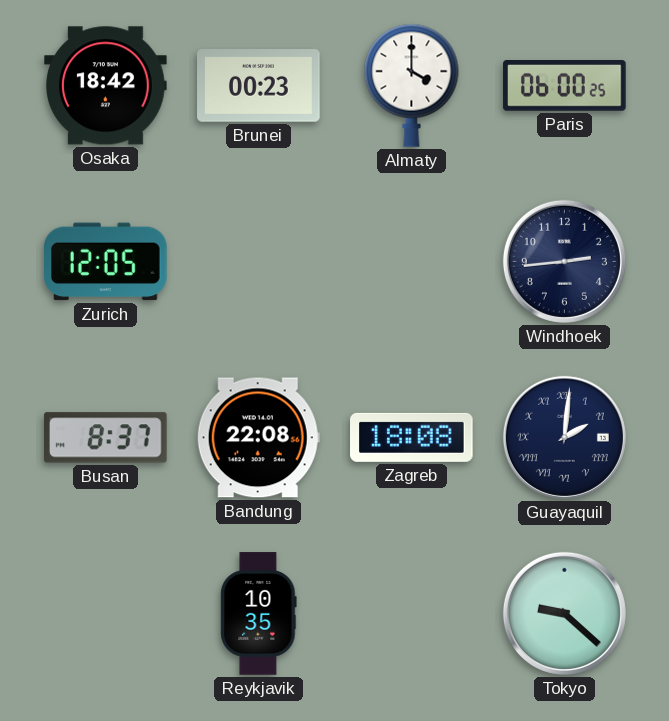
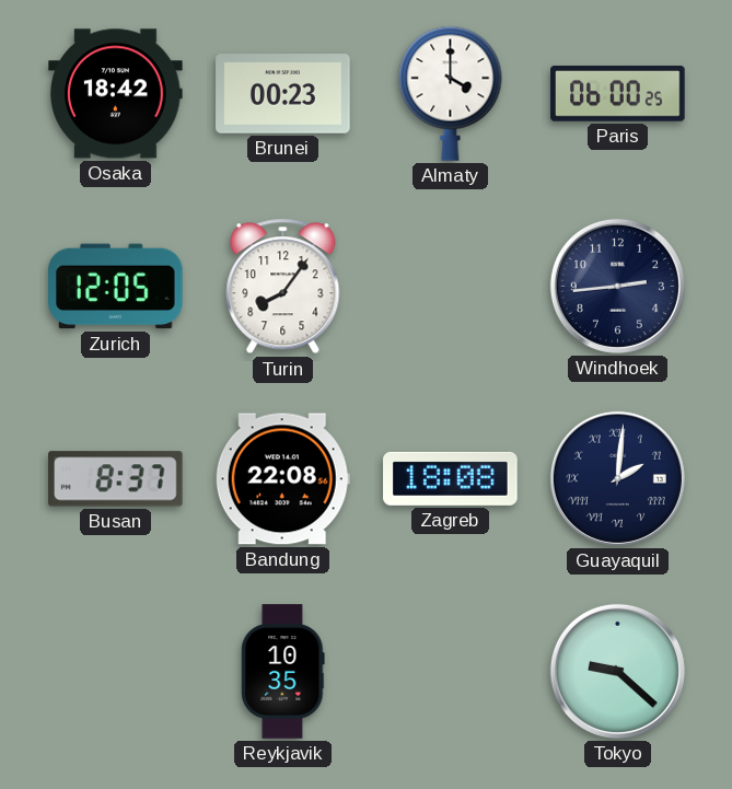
Turin: none -> 8:06
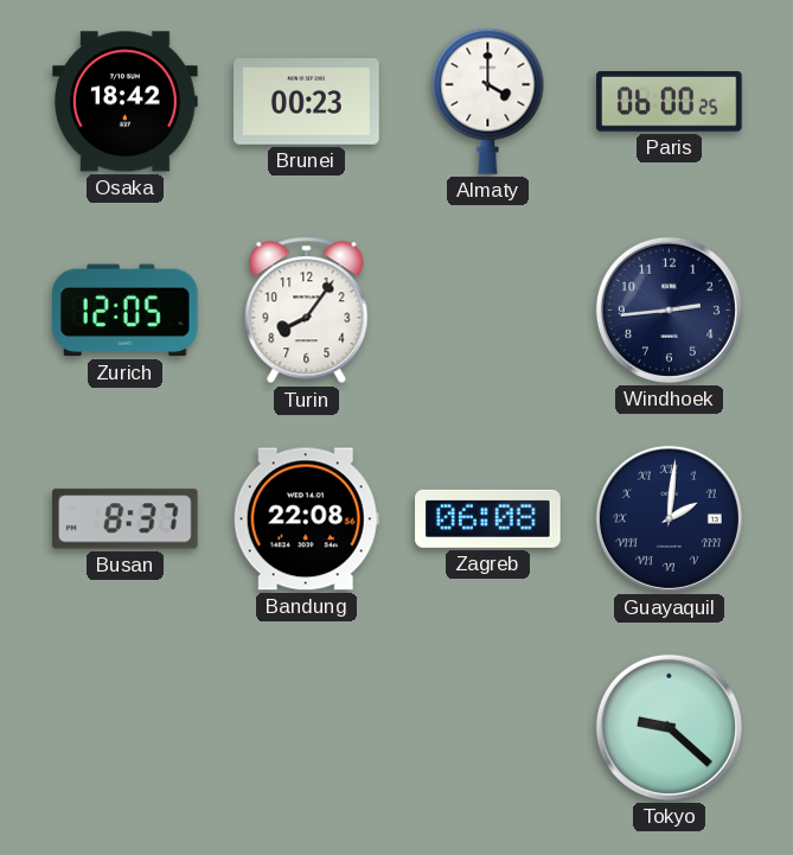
Zagreb: 18:08 -> 06:08
Reykjavik: 10:35 -> none
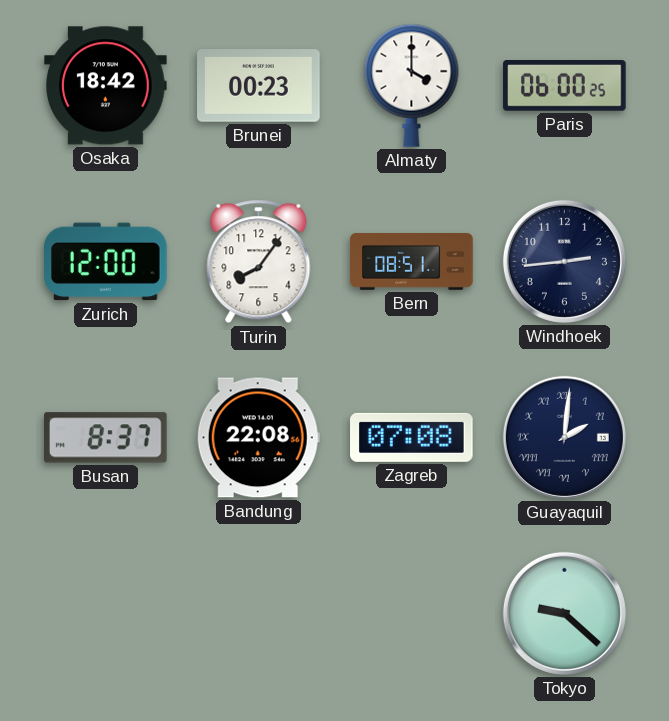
Zurich: 12:05 -> 12:00
Bern: none -> 08:51
Zagreb: 06:08 -> 07:08
